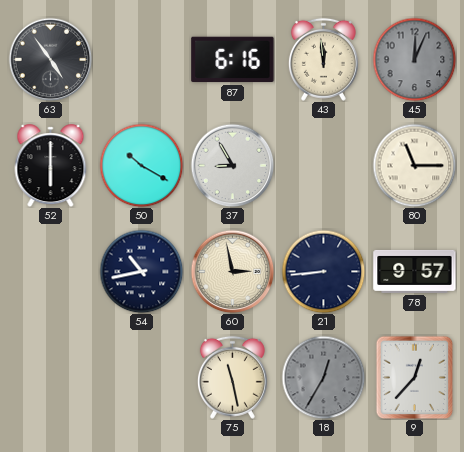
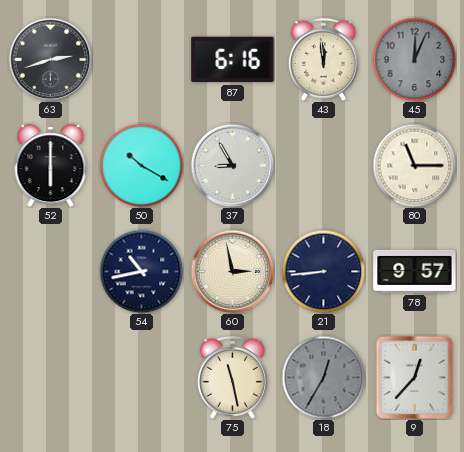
63: 4:54 -> 2:42
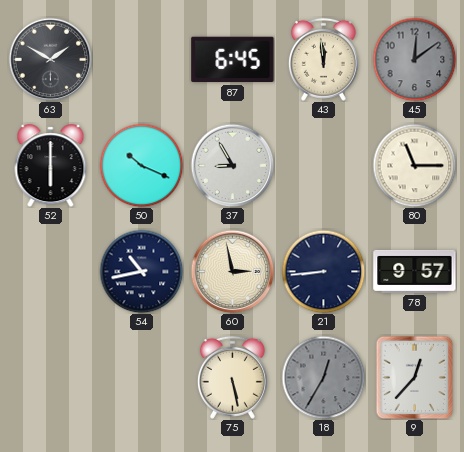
63: 2:42 -> 1:50
87: 6:16 -> 6:45
45: 12:04 -> 12:09
50: 10:20 -> 10:19
75: 11:28 -> 5:28
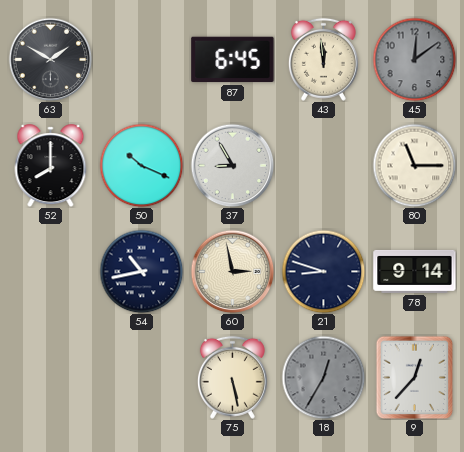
52: 6:00 -> 8:00
21: 8:44 -> 8:48
78: 9:57 -> 9:14
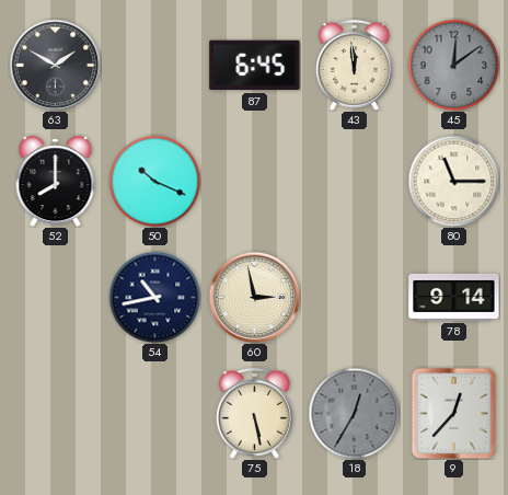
37: 8:55 -> none
21: 8:48 -> none
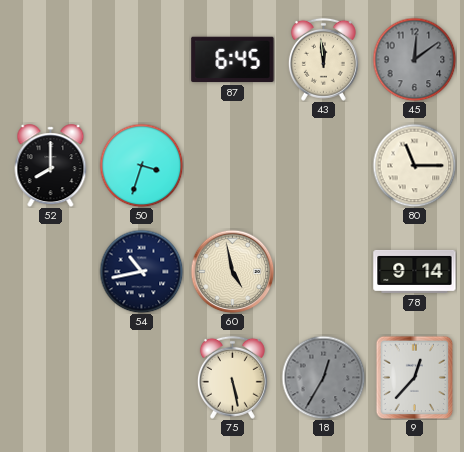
63: 1:50 -> none
50: 10:19 -> 3:33
60: 2:58 -> 4:58
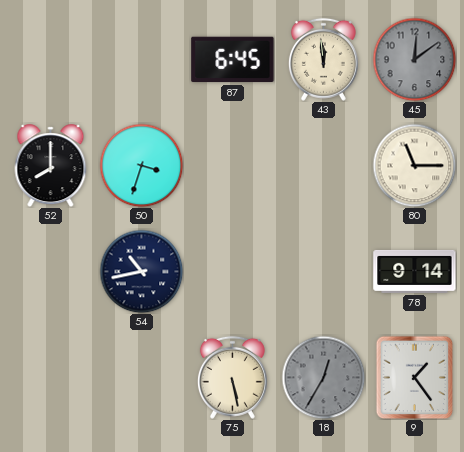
60: 4:58 -> none
9: 12:37 -> 1:24
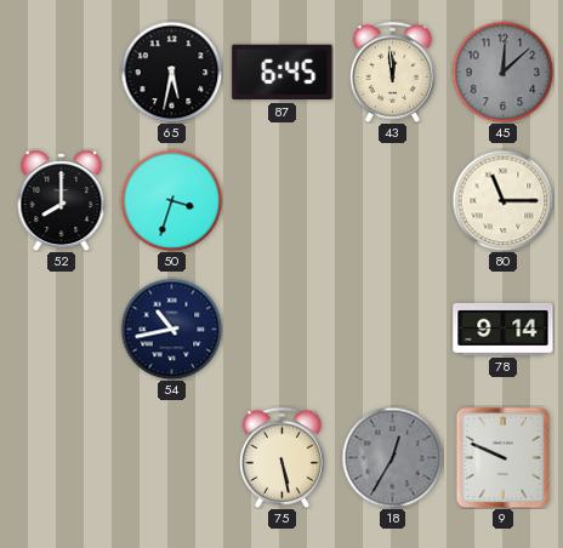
65: none -> 5:32
45: 12:09 -> 12:08
9: 1:24 -> 9:49
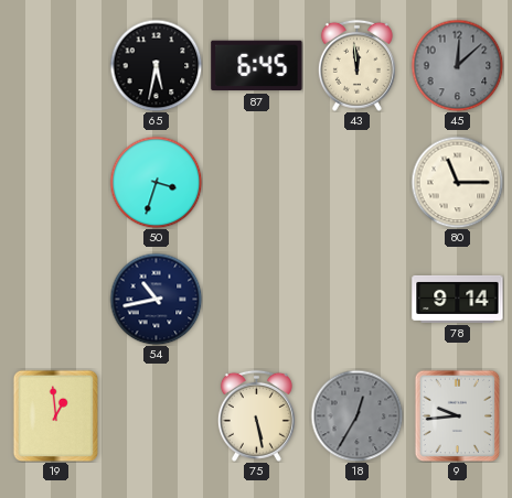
52: 8:00 -> none
19: none -> 12:59
9: 9:49 -> 9:44
